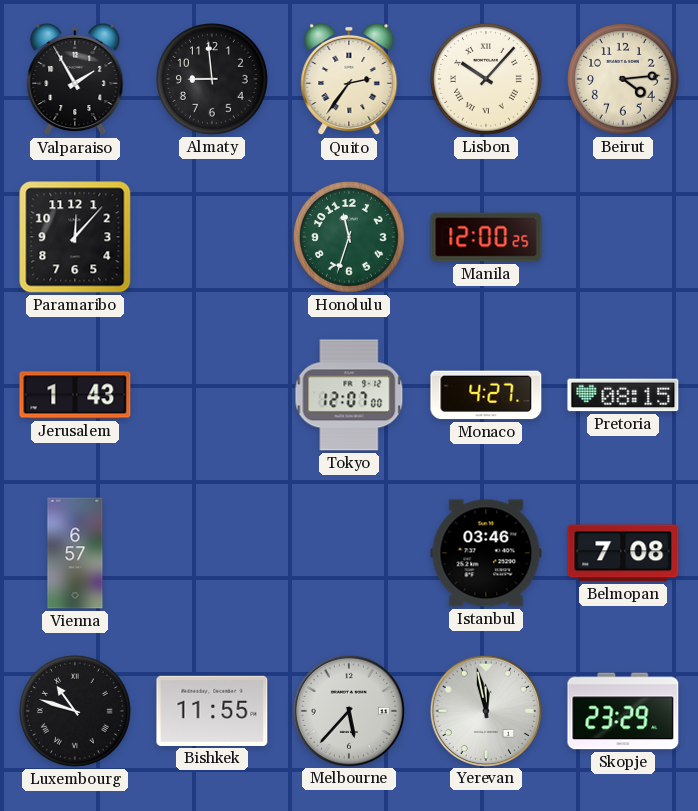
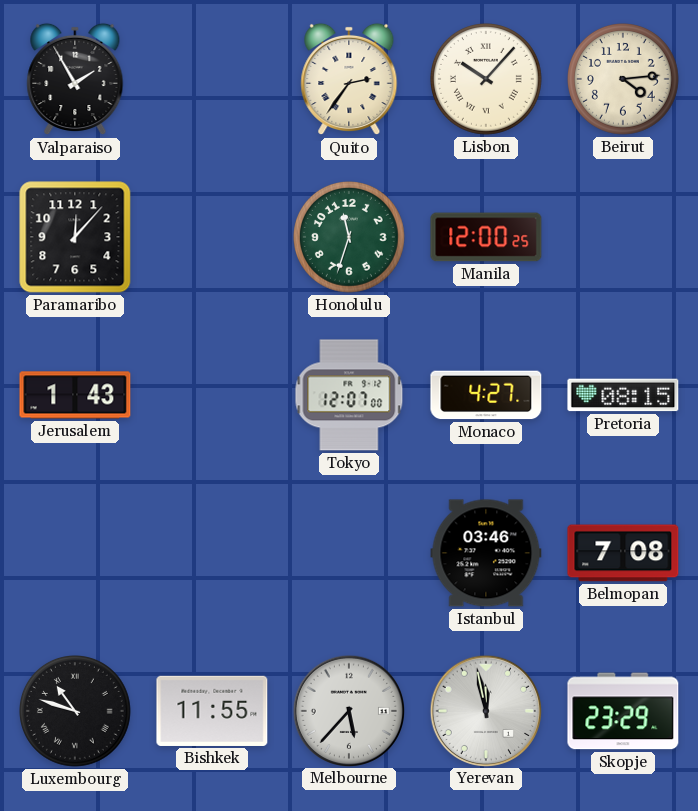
Almaty: 8:59 -> none
Vienna: 6:57 -> none
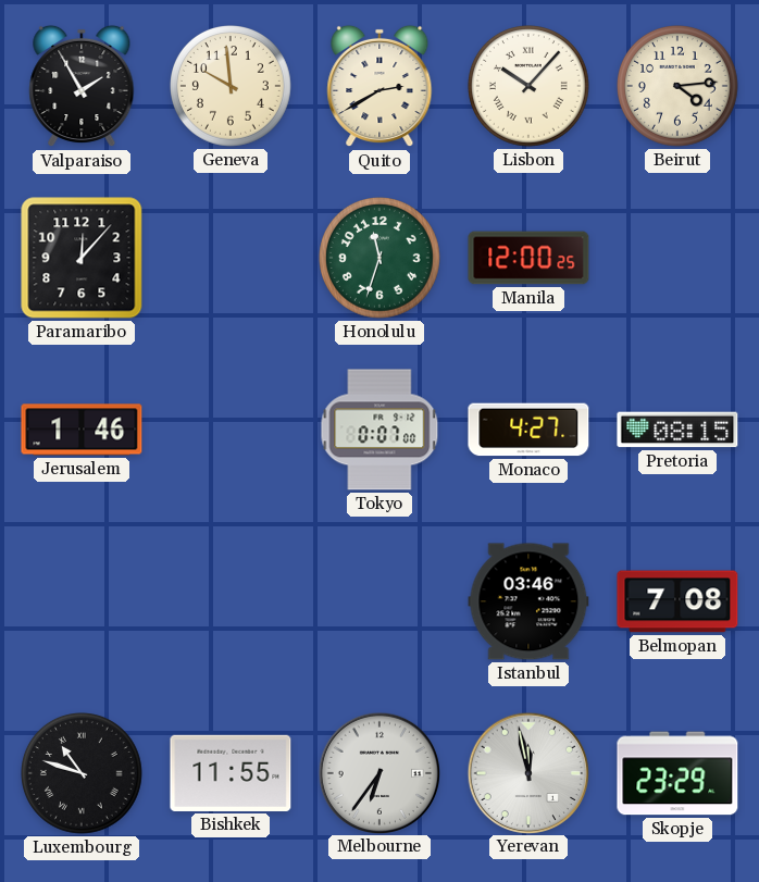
Geneva: none -> 9:59
Quito: 2:36 -> 2:40
Jerusalem: 1:43 -> 1:46
Tokyo: 12:07 -> 0:07
Melbourne: 5:37 -> 6:36
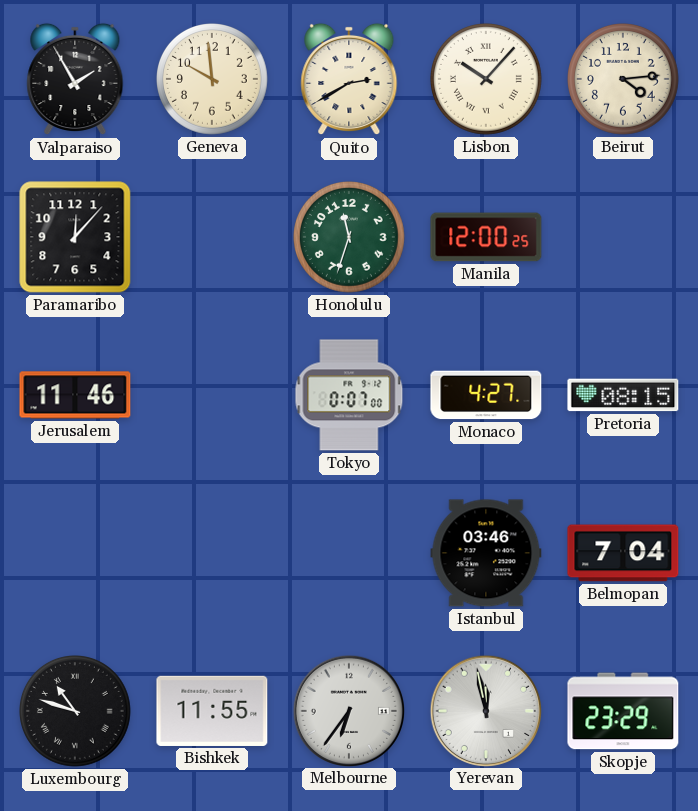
Jerusalem: 1:46 -> 11:46
Belmopan: 7:08 -> 7:04
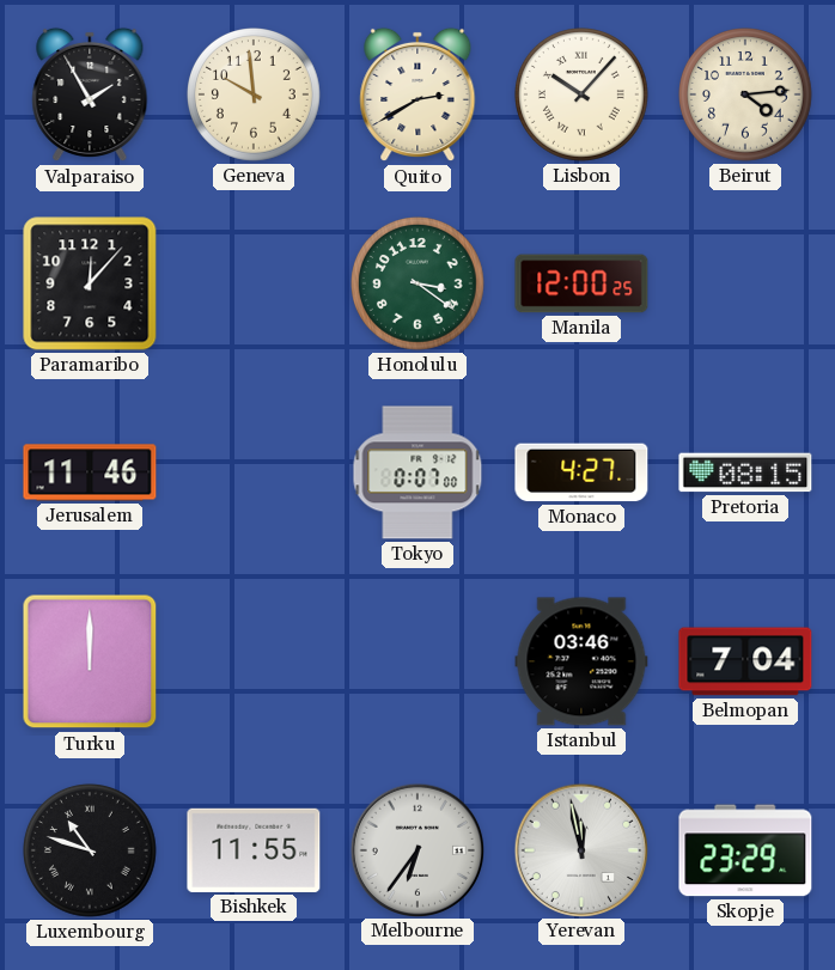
Honolulu: 11:33 -> 3:21
Turku: none -> 12:00
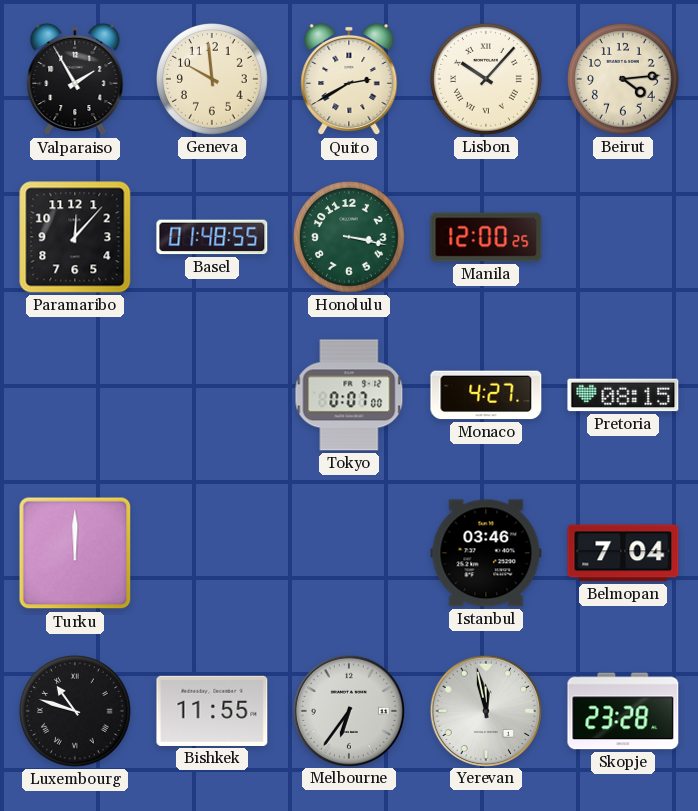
Basel: none -> 01:48
Honolulu: 3:21 -> 3:17
Jerusalem: 11:46 -> none
Skopje: 23:29 -> 23:28
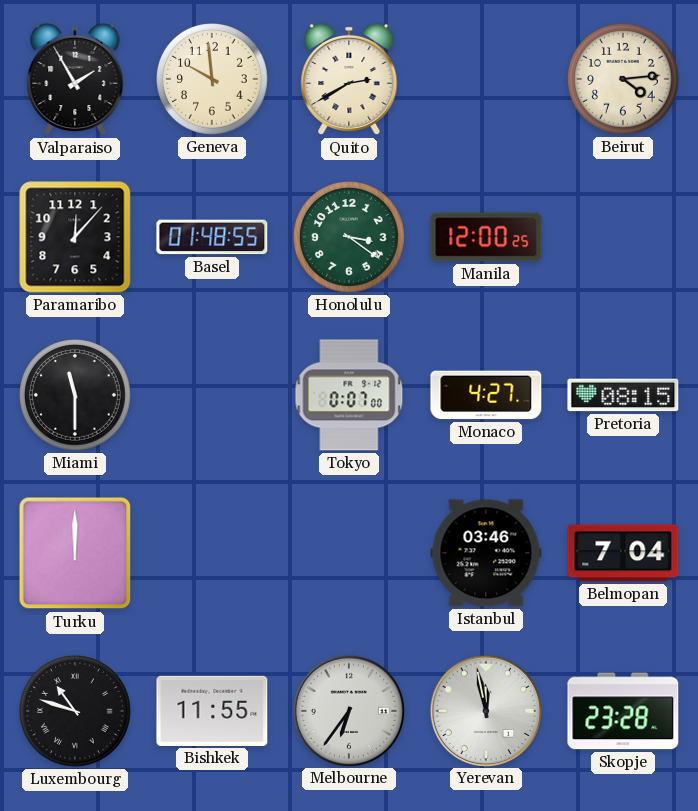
Lisbon: 10:07 -> none
Honolulu: 3:17 -> 3:21
Miami: none -> 11:30
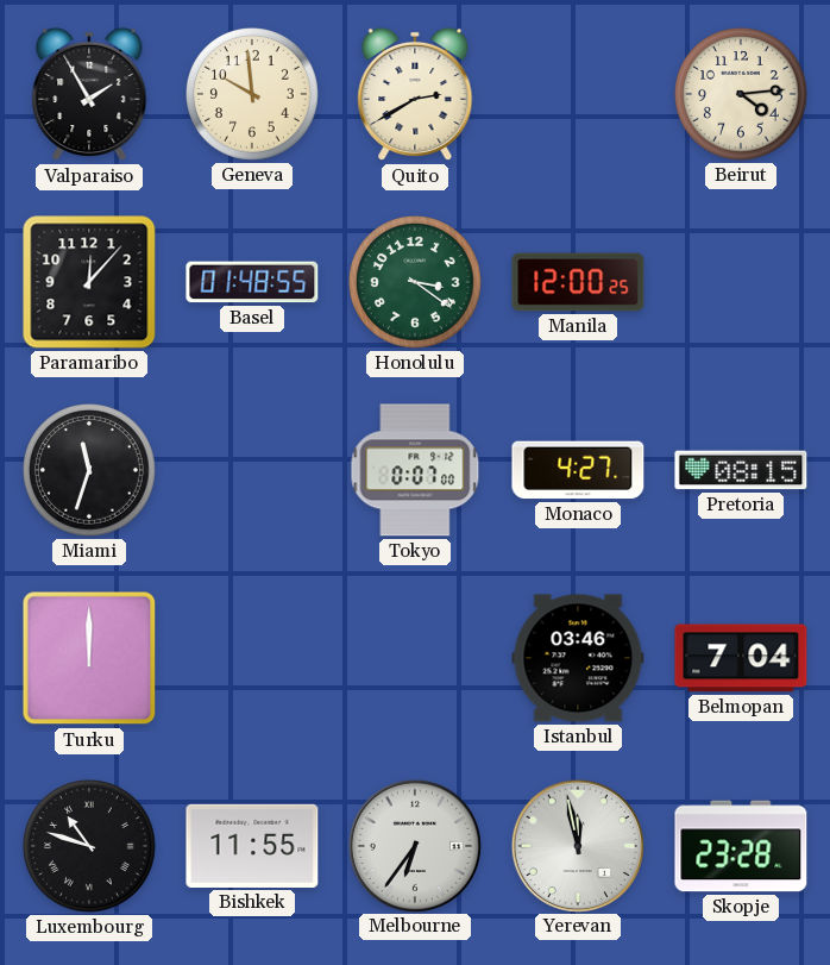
Miami: 11:30 -> 11:33
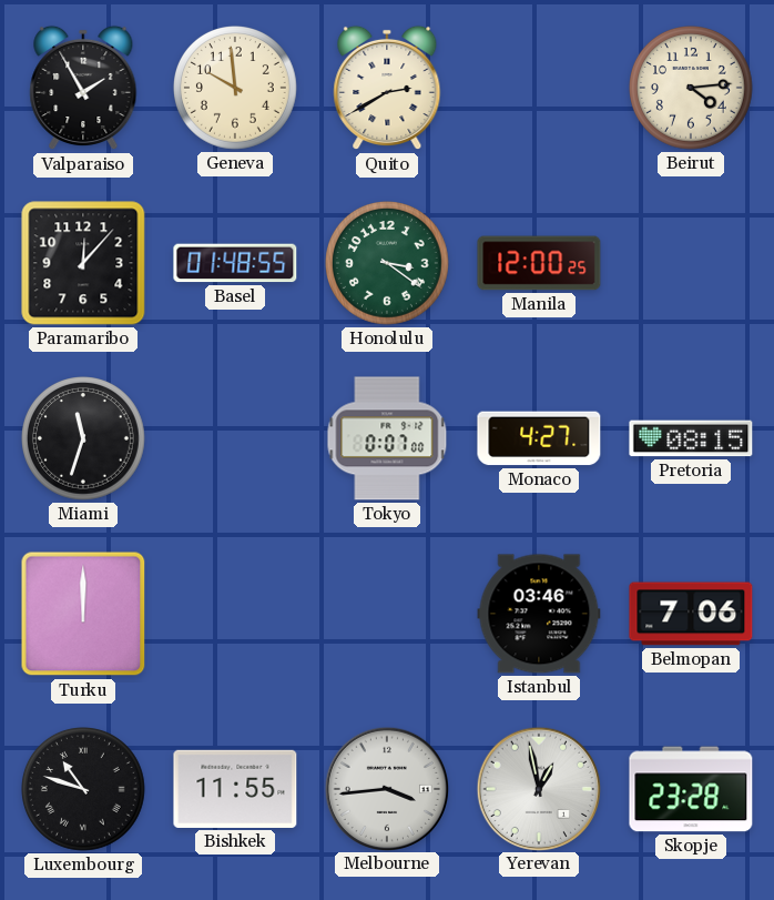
Belmopan: 7:04 -> 7:06
Melbourne: 6:36 -> 3:44
Yerevan: 11:58 -> 12:58
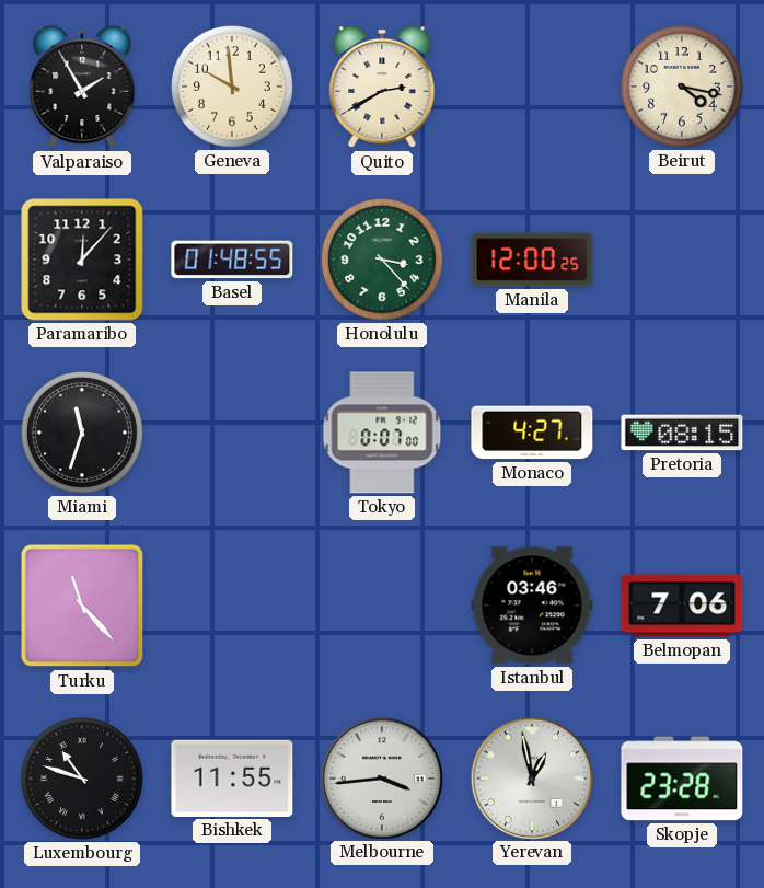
Beirut: 4:14 -> 4:17
Honolulu: 3:21 -> 3:23
Turku: 12:00 -> 11:23
